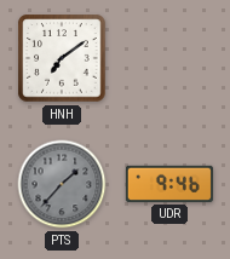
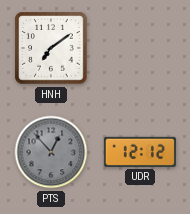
PTS: 1:37 -> 12:53
UDR: 9:46 -> 12:12
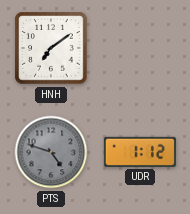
PTS: 12:53 -> 4:48
UDR: 12:12 -> 1:12
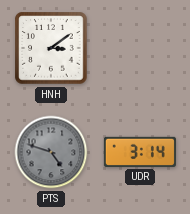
HNH: 7:09 -> 3:09
UDR: 1:12 -> 3:14
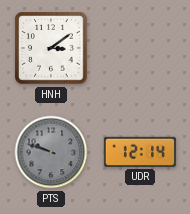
PTS: 4:48 -> 9:48
UDR: 3:14 -> 12:14
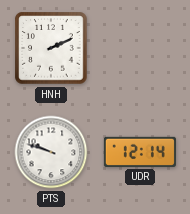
HNH: 3:09 -> 2:11
PTS dial: grey -> white
